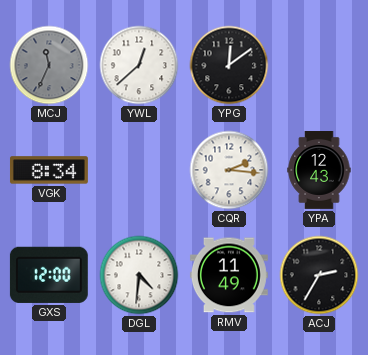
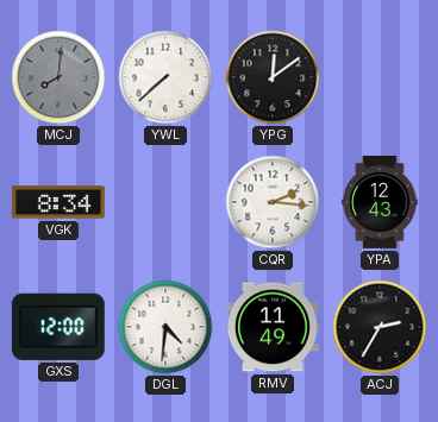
MCJ: 11:34 -> 8:01
YWL: 12:38 -> 7:38
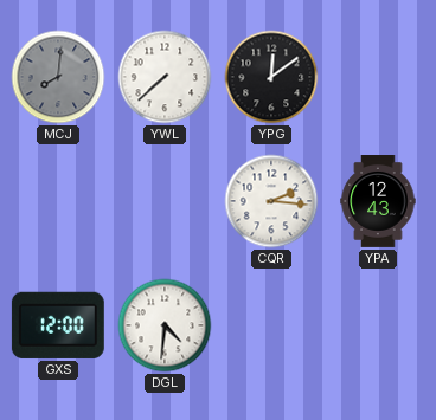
VGK: 8:34 -> none
RMV: 11:49 -> none
ACJ: 2:35 -> none
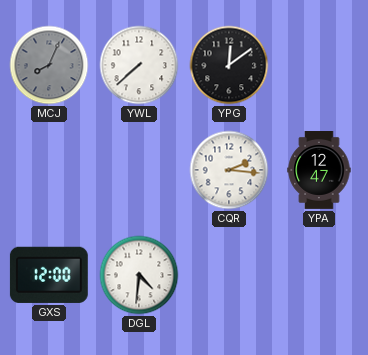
MCJ: 8:01 -> 8:04
YPA: 12:43 -> 12:47
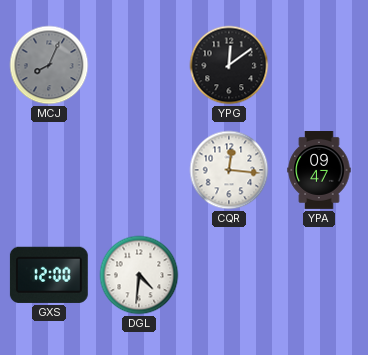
YWL: 7:38 -> none
CQR: 2:16 -> 12:16
YPA: 12:47 -> 09:47
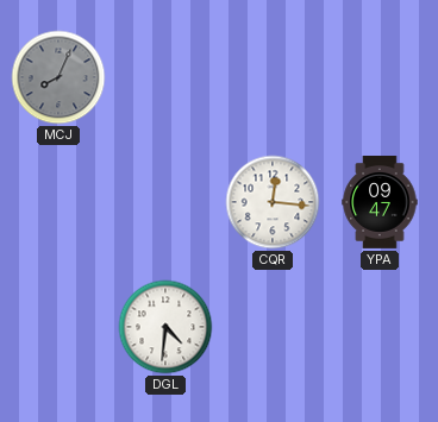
YPG: 12:09 -> none
GXS: 12:00 -> none
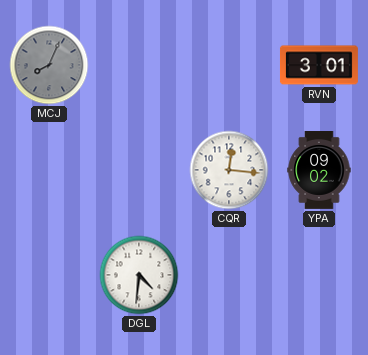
RVN: none -> 3:01
YPA: 09:47 -> 09:02
